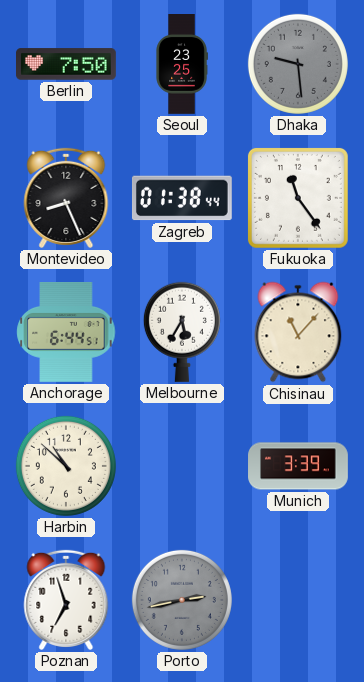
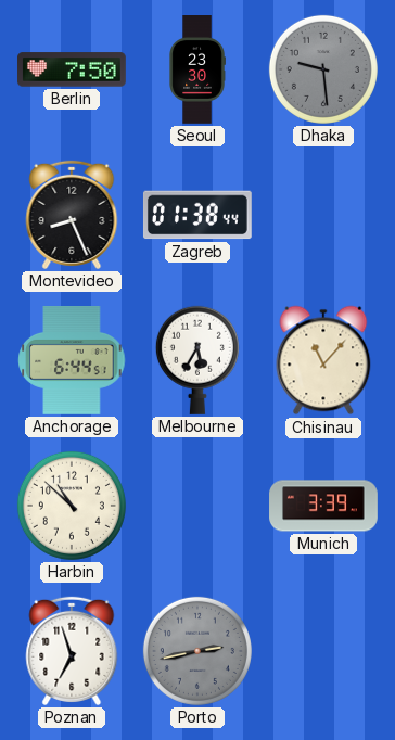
Seoul: 23:25 -> 23:30
Fukuoka: 11:24 -> none
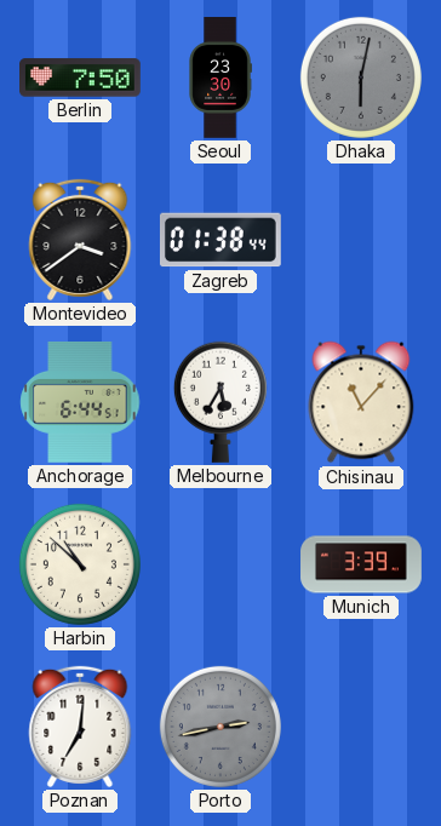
Dhaka: 9:29 -> 6:02
Montevideo: 8:26 -> 3:39
Poznan: 6:57 -> 7:01
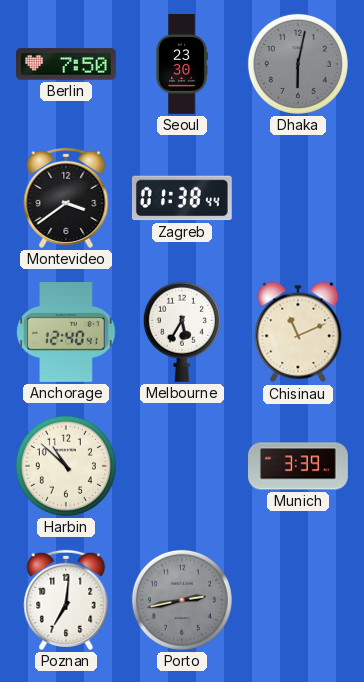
Anchorage: 6:44 -> 12:40
Chisinau: 11:07 -> 11:11
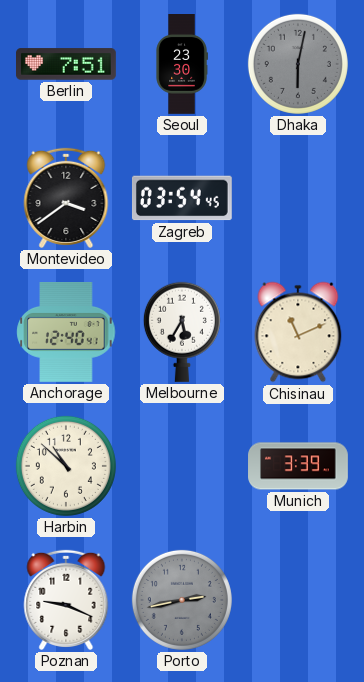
Berlin: 7:50 -> 7:51
Zagreb: 01:38 -> 03:54
Poznan: 7:01 -> 9:19
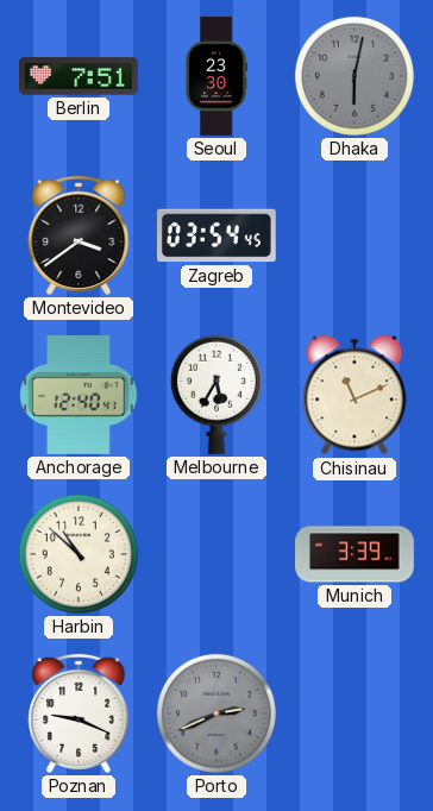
Porto: 2:43 -> 2:41
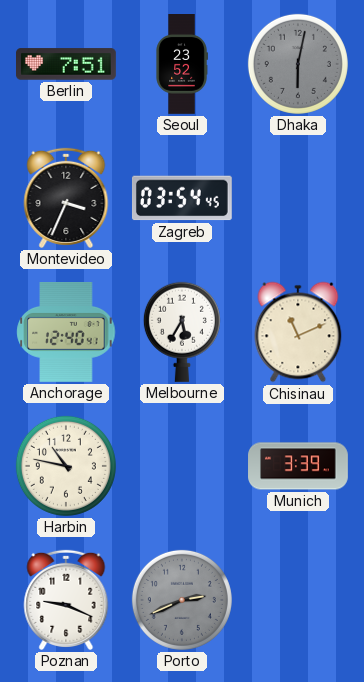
Seoul: 23:30 -> 23:52
Montevideo: 3:39 -> 3:34
Harbin: 10:52 -> 10:47
